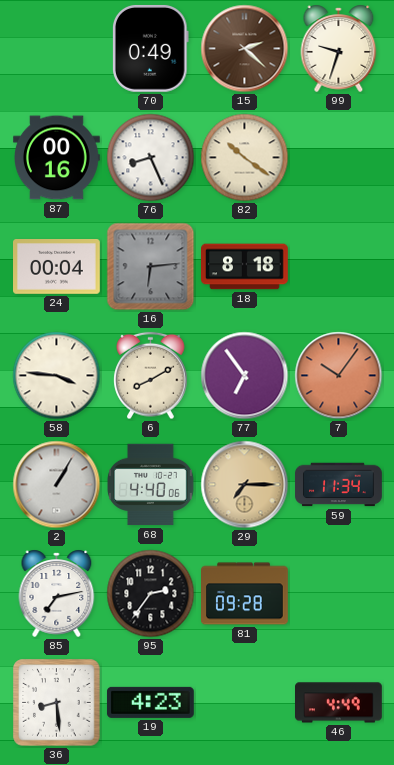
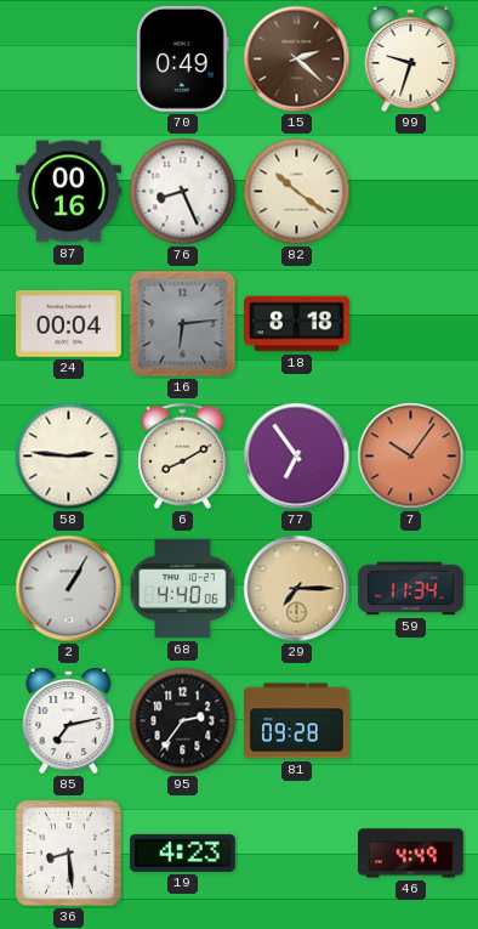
58: 3:46 -> 2:46
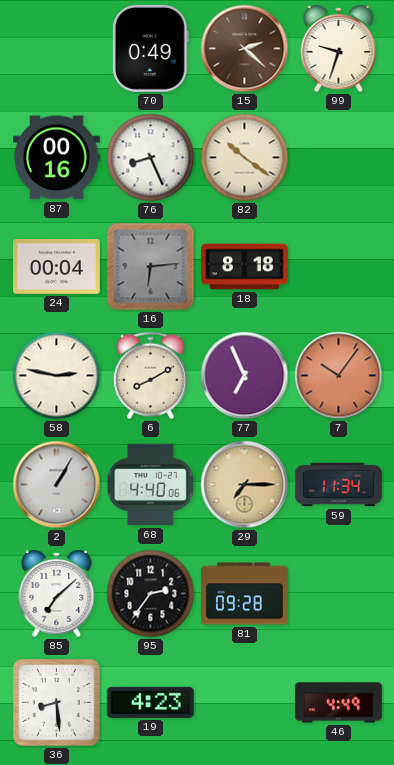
58: 2:46 -> 2:47
77: 6:54 -> 6:56
85: 7:13 -> 7:08
